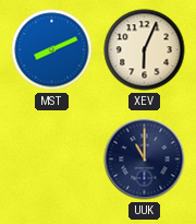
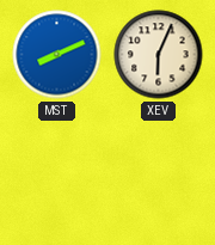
UUK: 11:00 -> none
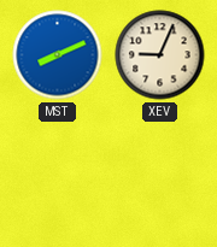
XEV: 6:04 -> 9:04
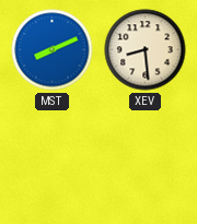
XEV: 9:04 -> 8:29
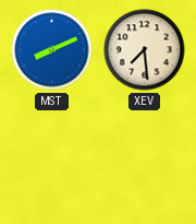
XEV: 8:29 -> 7:29
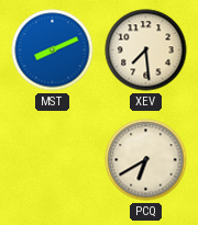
PCQ: none -> 6:40
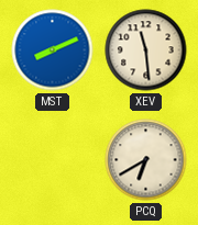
XEV: 7:29 -> 11:29
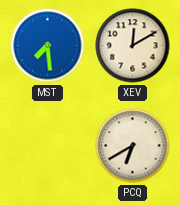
MST: 8:11 -> 7:29
XEV: 11:29 -> 12:10
